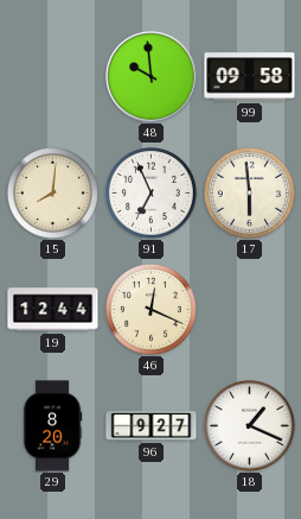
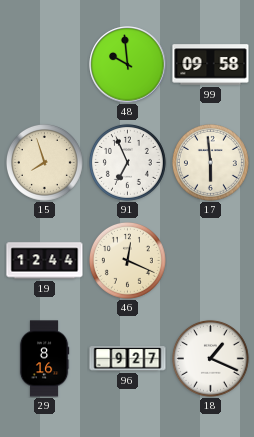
15: 8:01 -> 7:57
29: 8:20 -> 8:16
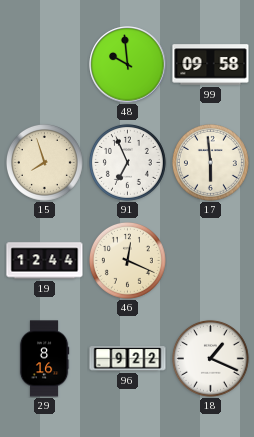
96: 9:27 -> 9:22
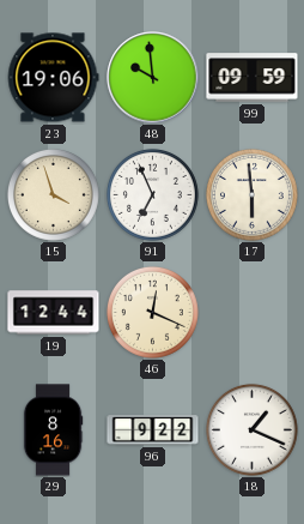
23: none -> 19:06
99: 09:58 -> 09:59
15: 7:57 -> 3:57
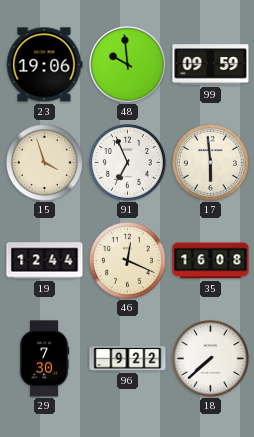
35: none -> 16:08
29: 8:16 -> 7:30
18: 1:19 -> 7:38
